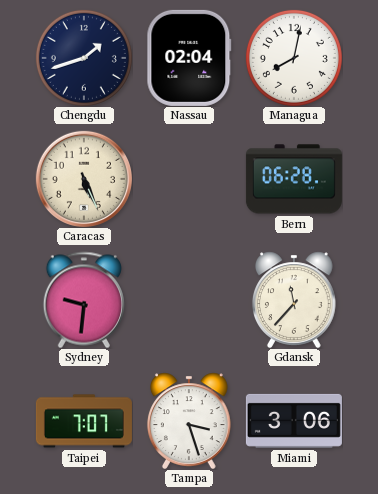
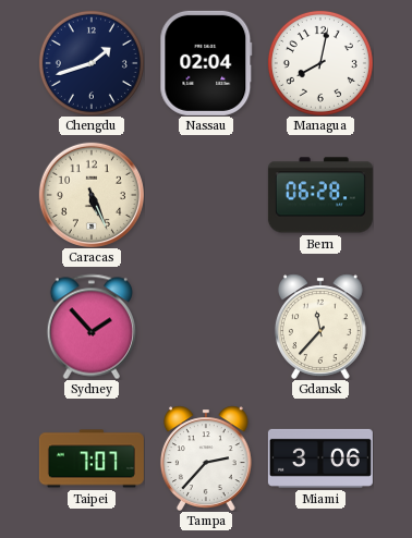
Sydney: 9:31 -> 1:53
Tampa: 3:27 -> 2:37
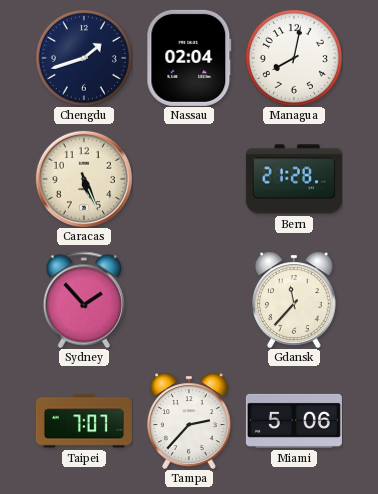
Bern: 06:28 -> 21:28
Miami: 3:06 -> 5:06
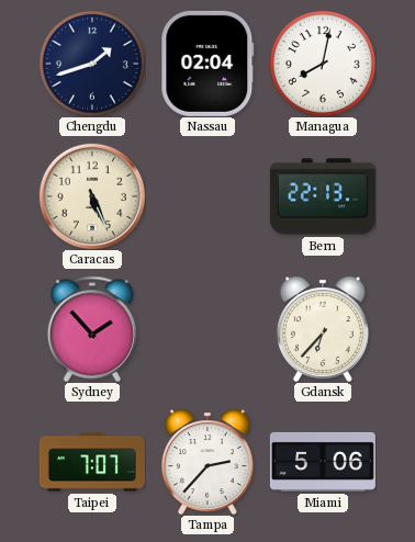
Bern: 21:28 -> 22:13
Gdansk: 11:37 -> 6:37
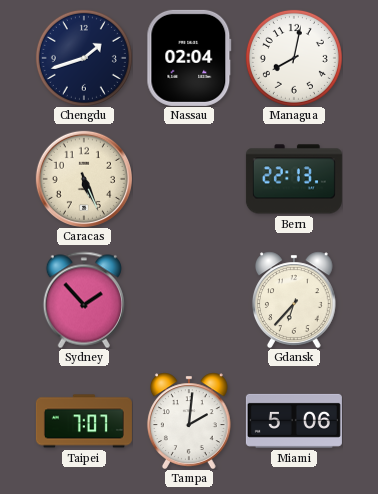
Tampa: 2:37 -> 2:01
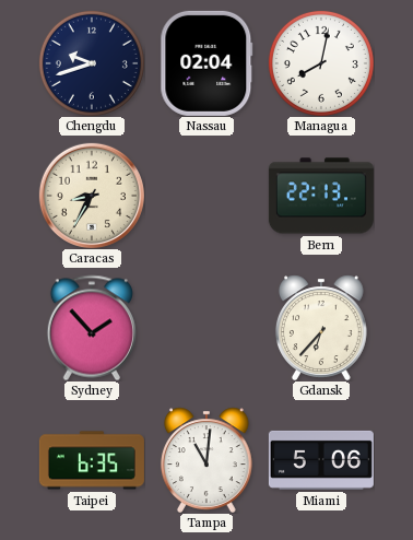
Chengdu: 1:42 -> 9:42
Caracas: 5:26 -> 8:35
Taipei: 7:07 -> 6:35
Tampa: 2:01 -> 11:01
